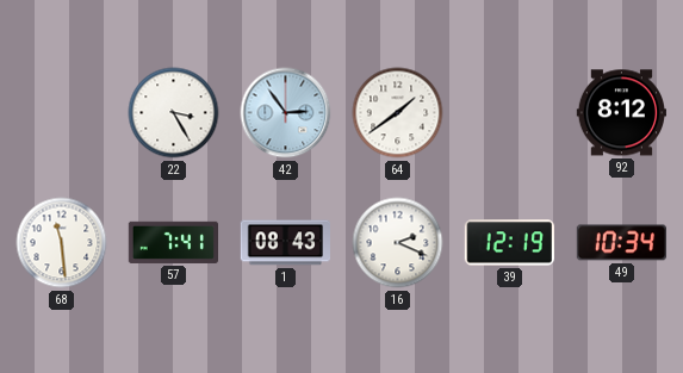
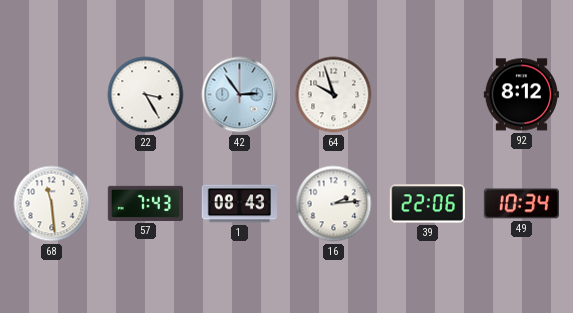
64: 1:39 -> 9:57
57: 7:41 -> 7:43
16: 2:19 -> 2:14
39: 12:19 -> 22:06
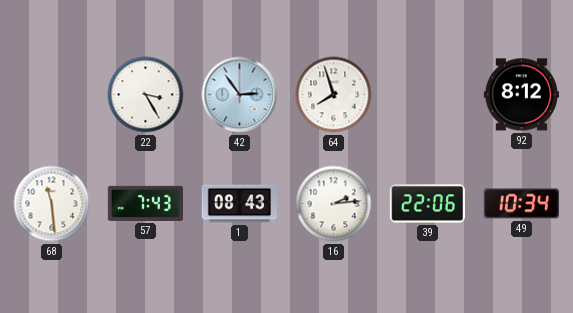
64: 9:57 -> 7:57
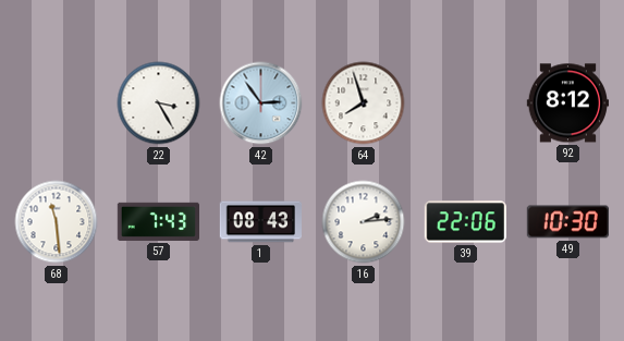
49: 10:34 -> 10:30
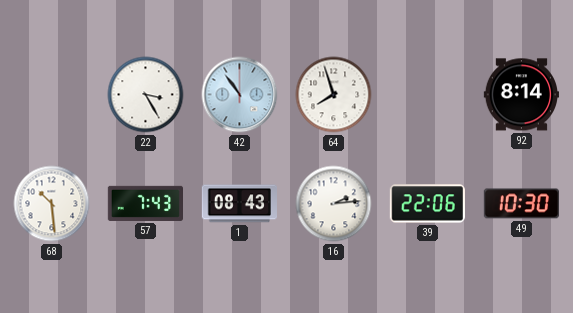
42: 2:54 -> 10:54
92: 8:12 -> 8:14
68: 11:29 -> 10:29
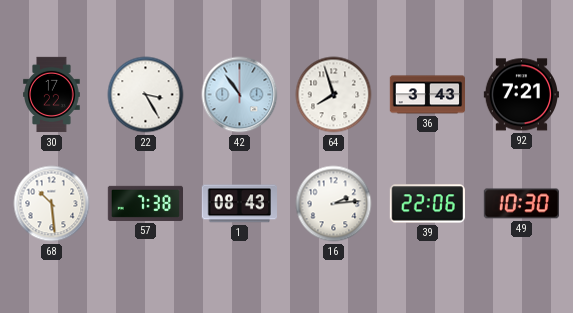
30: none -> 17:22
36: none -> 3:43
92: 8:14 -> 7:21
57: 7:43 -> 7:38
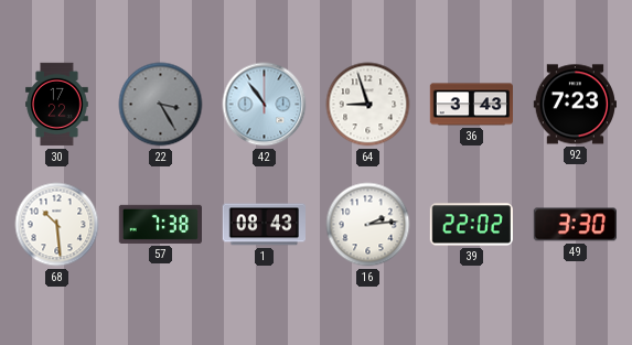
22 dial: white -> grey
64: 7:57 -> 8:57
92: 7:21 -> 7:23
39: 22:06 -> 22:02
49: 10:30 -> 3:30
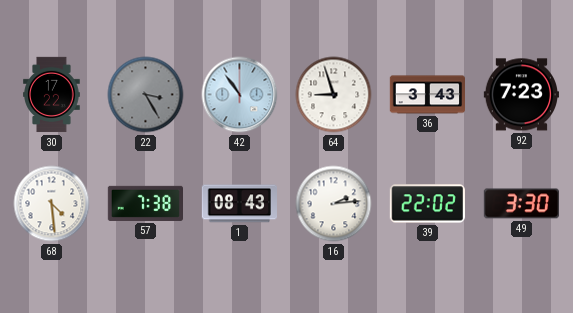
68: 10:29 -> 4:29
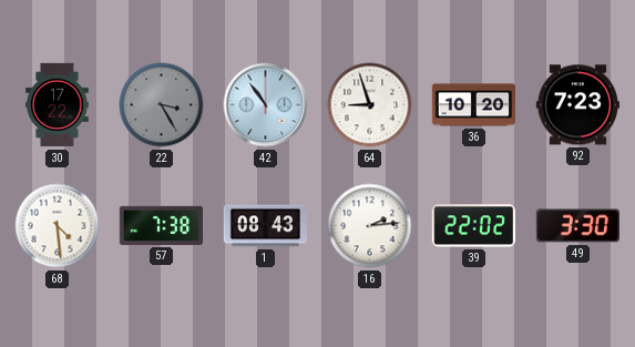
36: 3:43 -> 10:20
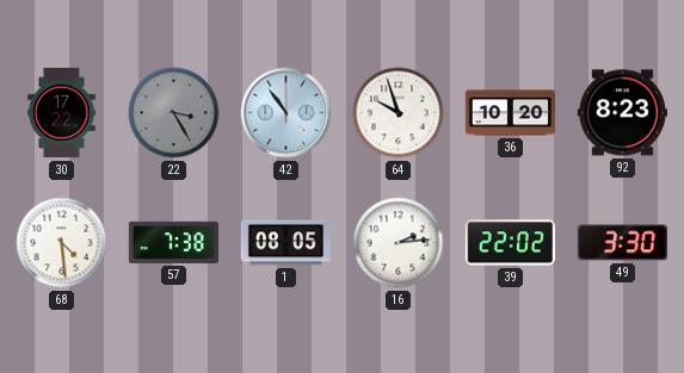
64: 8:57 -> 9:57
92: 7:23 -> 8:23
1: 08:43 -> 08:05
